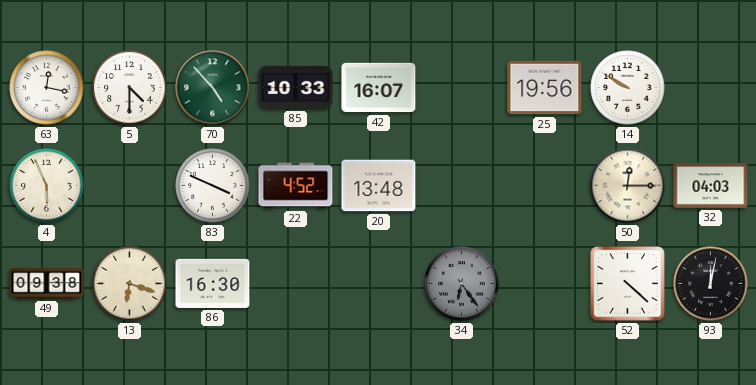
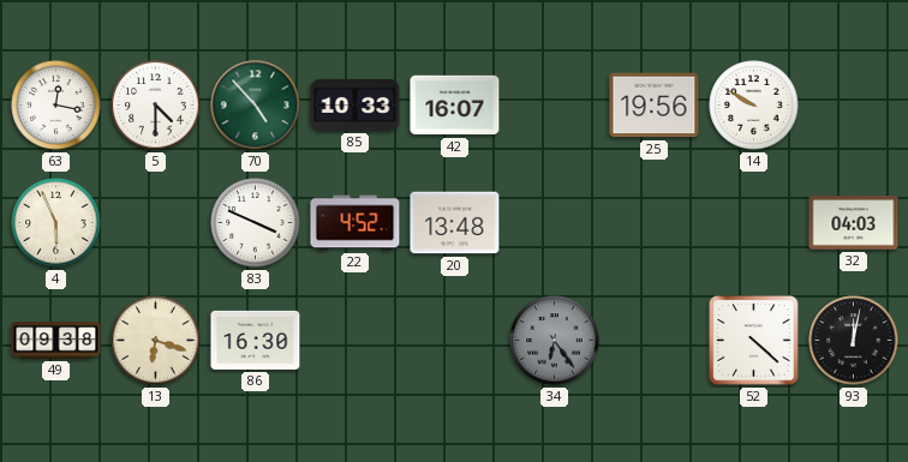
50: 12:15 -> none
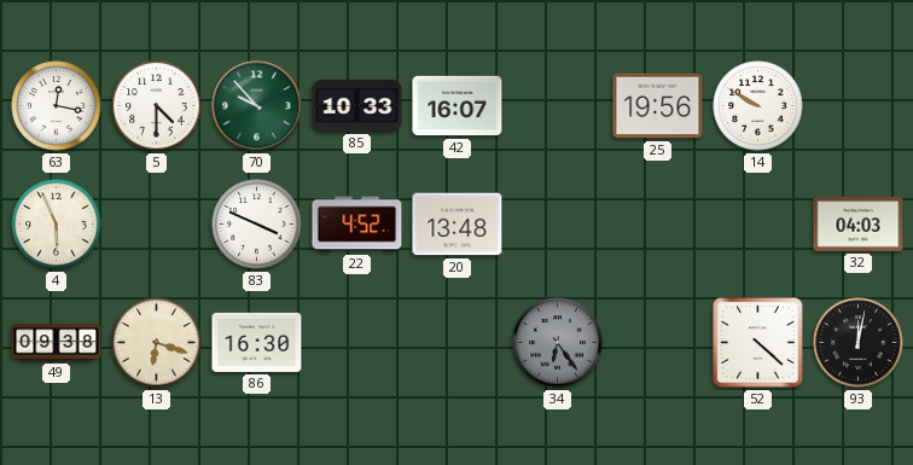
70: 4:53 -> 9:53
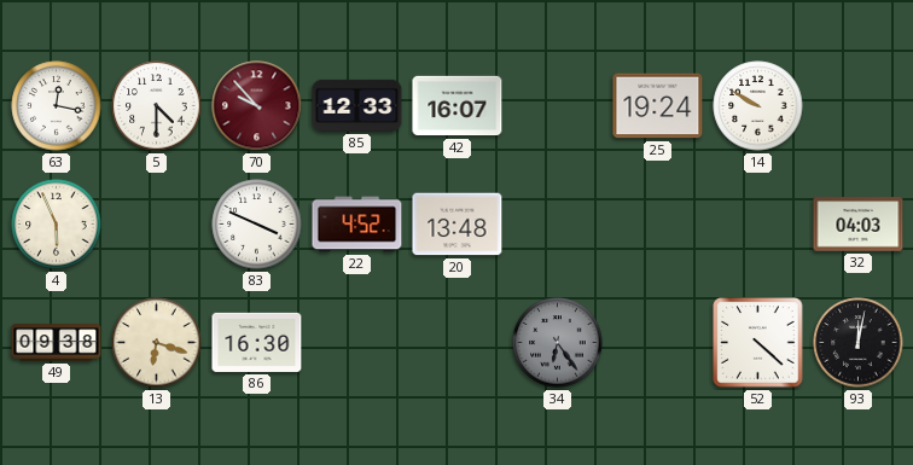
70 dial: green -> burgundy
85: 10:33 -> 12:33
25: 19:56 -> 19:24
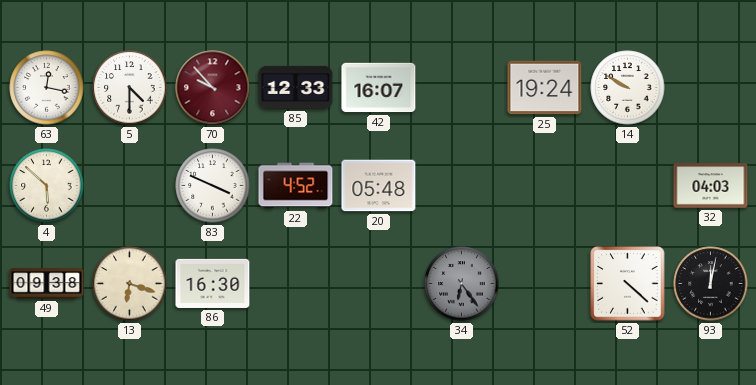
4: 5:56 -> 5:52
20: 13:48 -> 05:48
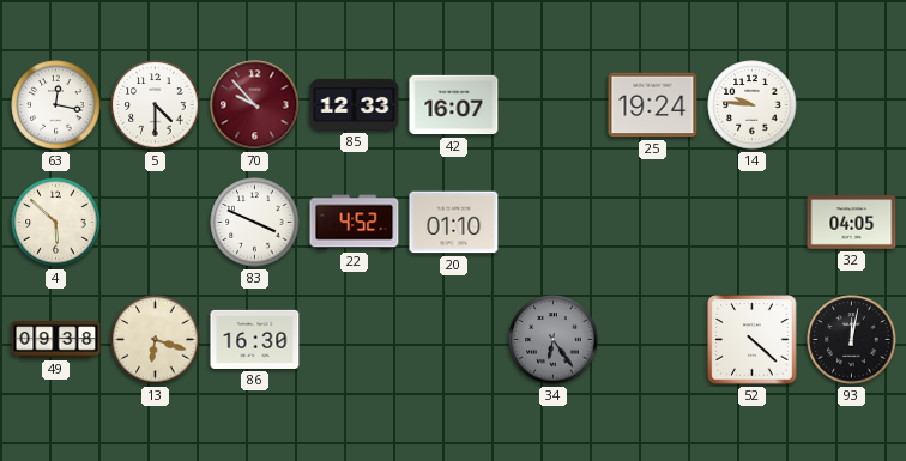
14: 9:50 -> 9:46
20: 05:48 -> 01:10
32: 04:03 -> 04:05
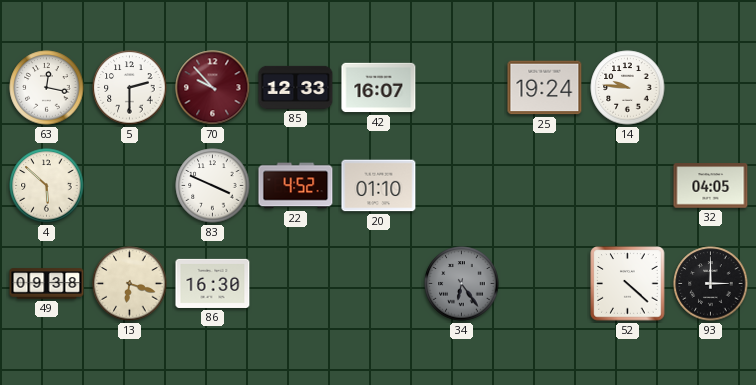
5: 4:30 -> 2:30
93: 12:02 -> 3:00
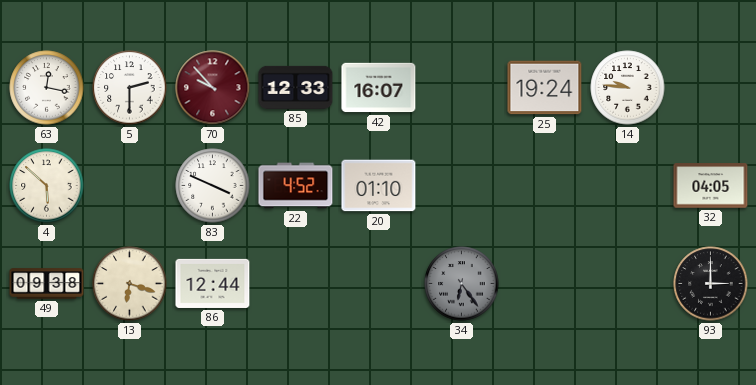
86: 16:30 -> 12:44
52: 4:22 -> none
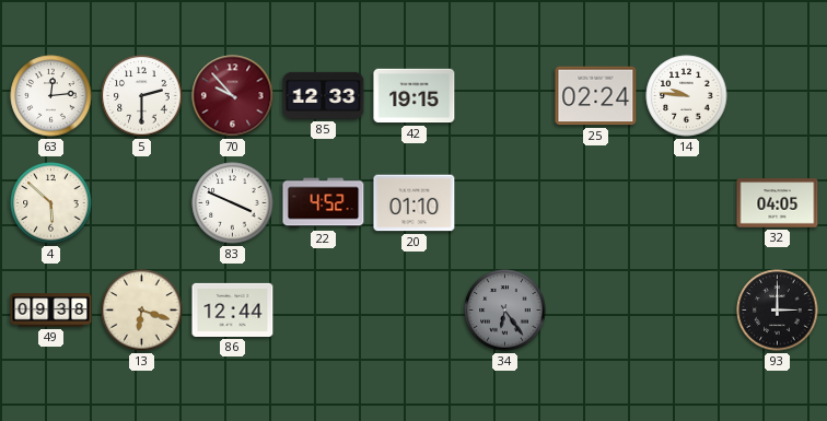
63: 12:17 -> 12:14
42: 16:07 -> 19:15
25: 19:24 -> 02:24
